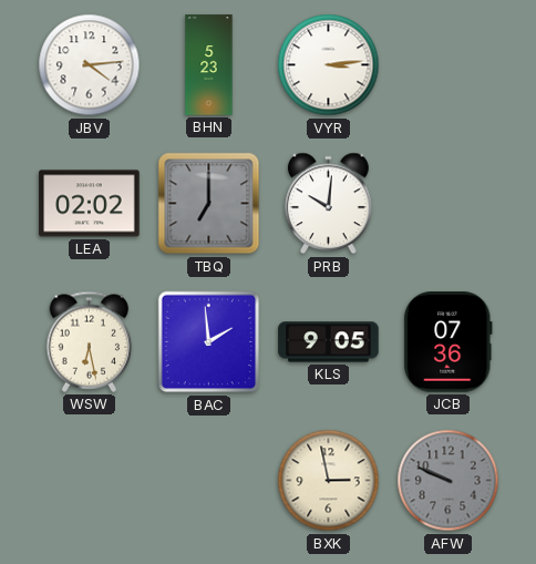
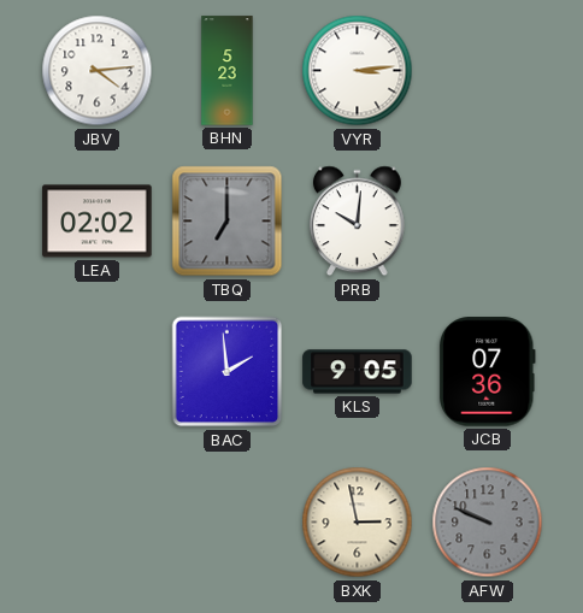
WSW: 6:28 -> none
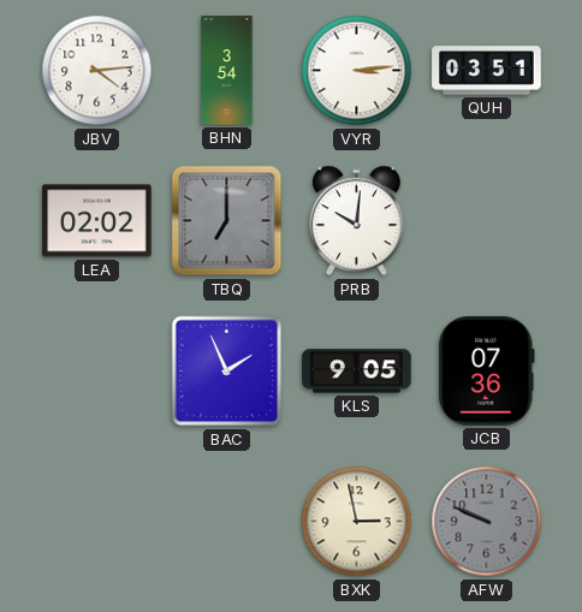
BHN: 5:23 -> 3:54
QUH: none -> 03:51
BAC: 1:59 -> 1:56
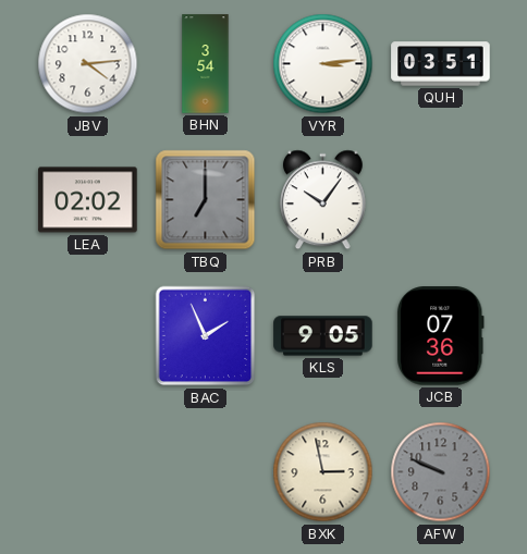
PRB: 10:01 -> 10:06
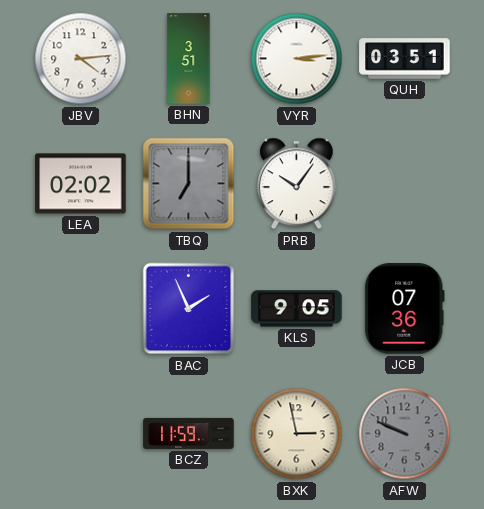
BHN: 3:54 -> 3:51
BCZ: none -> 11:59
